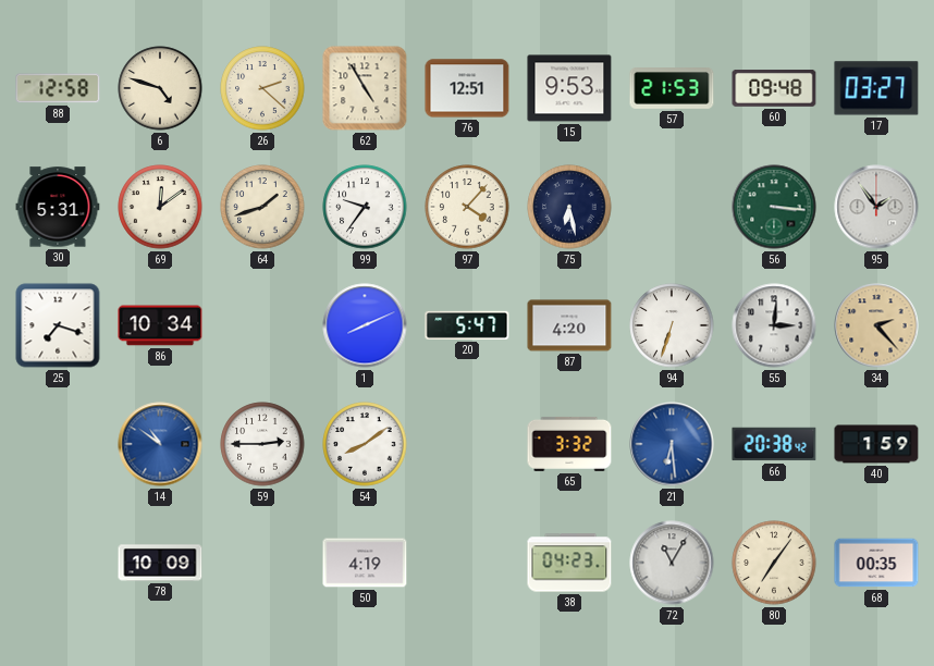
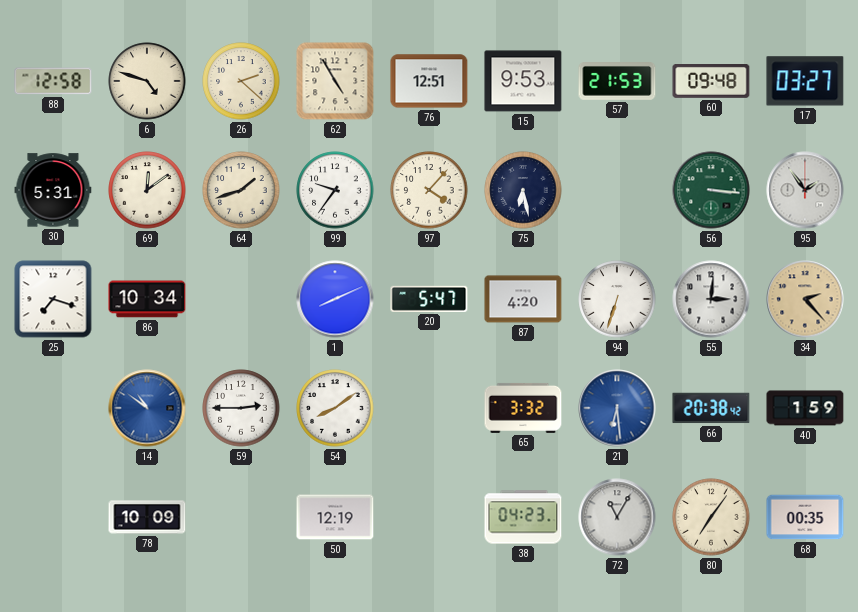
50: 4:19 -> 12:19
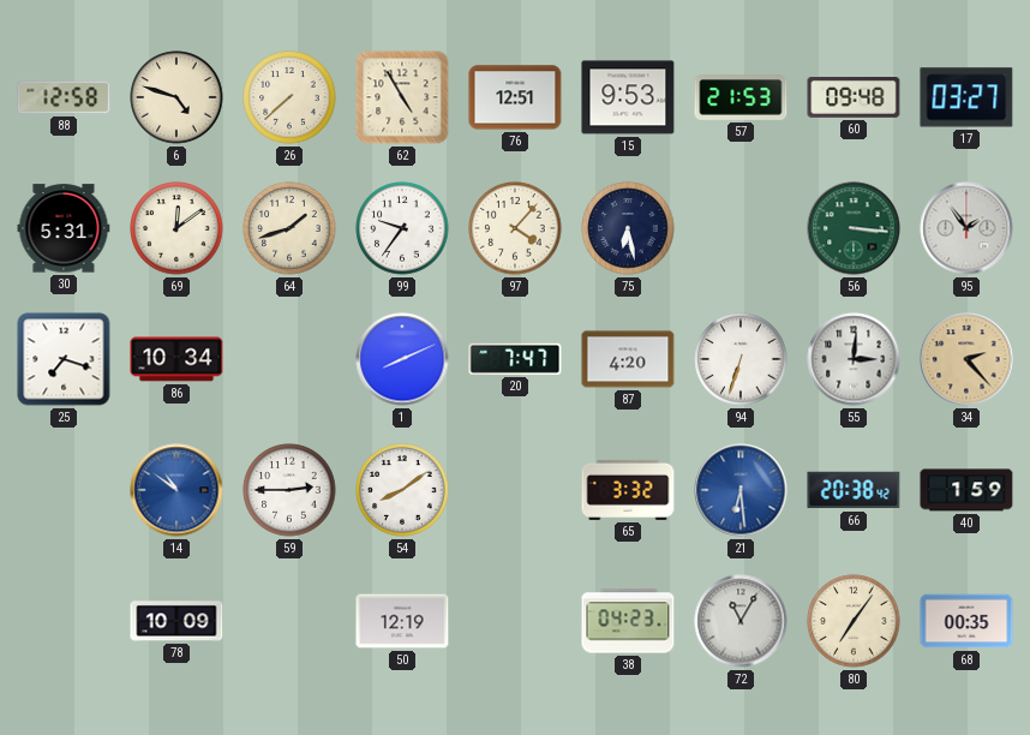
26: 2:22 -> 7:38
20: 5:47 -> 7:47
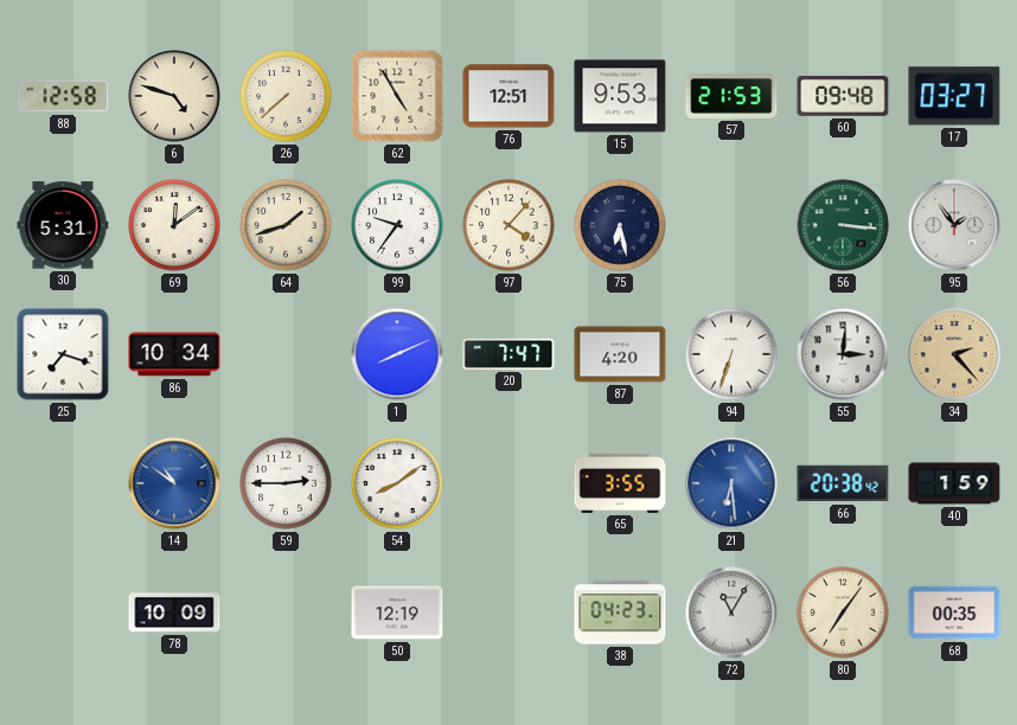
65: 3:32 -> 3:55
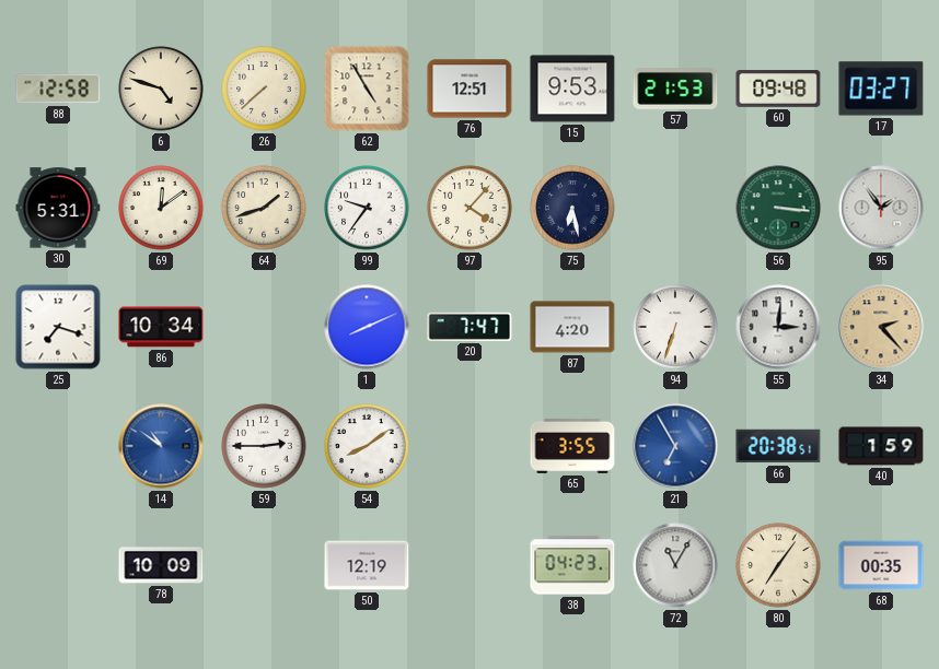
21: 6:29 -> 6:55
66: 20:38:42 -> 20:38:51
